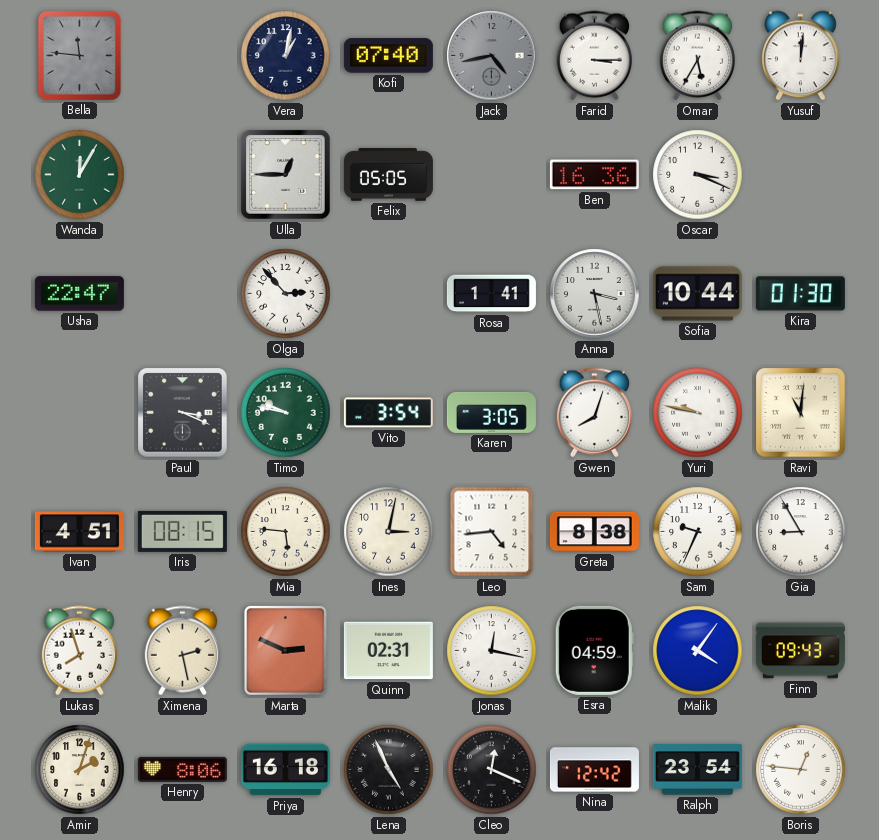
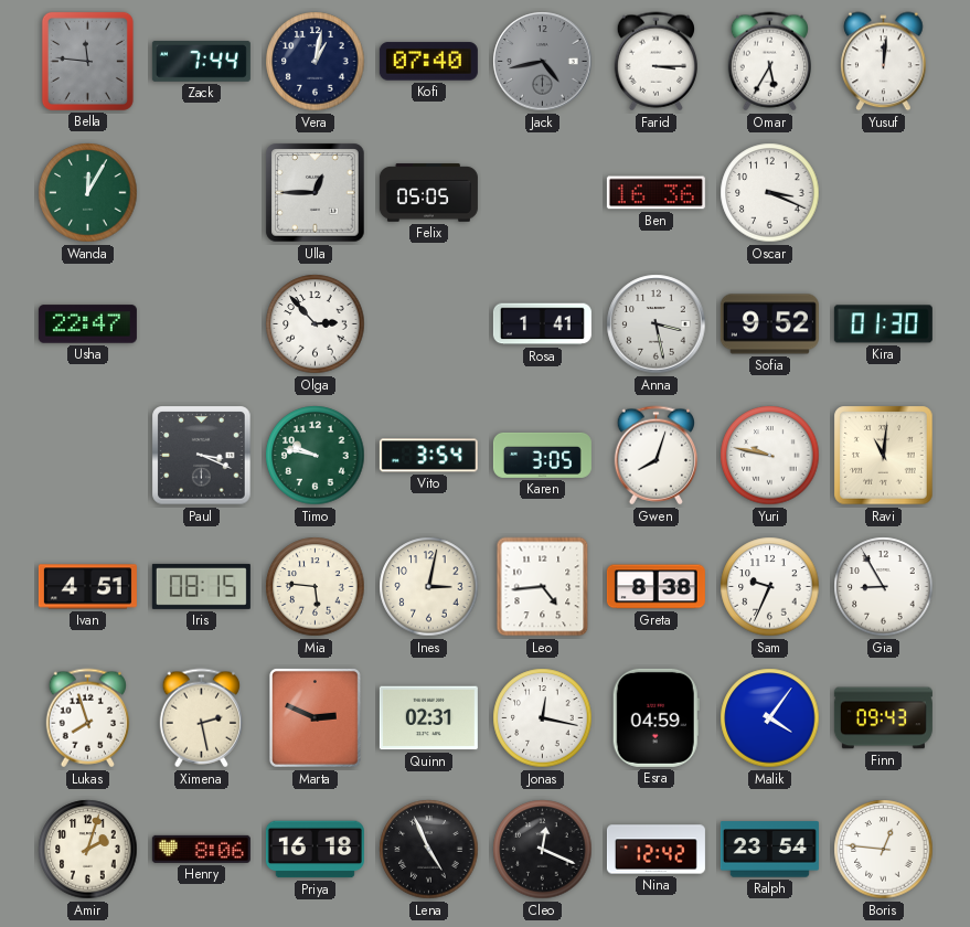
Zack: none -> 7:44
Sofia: 10:44 -> 9:52
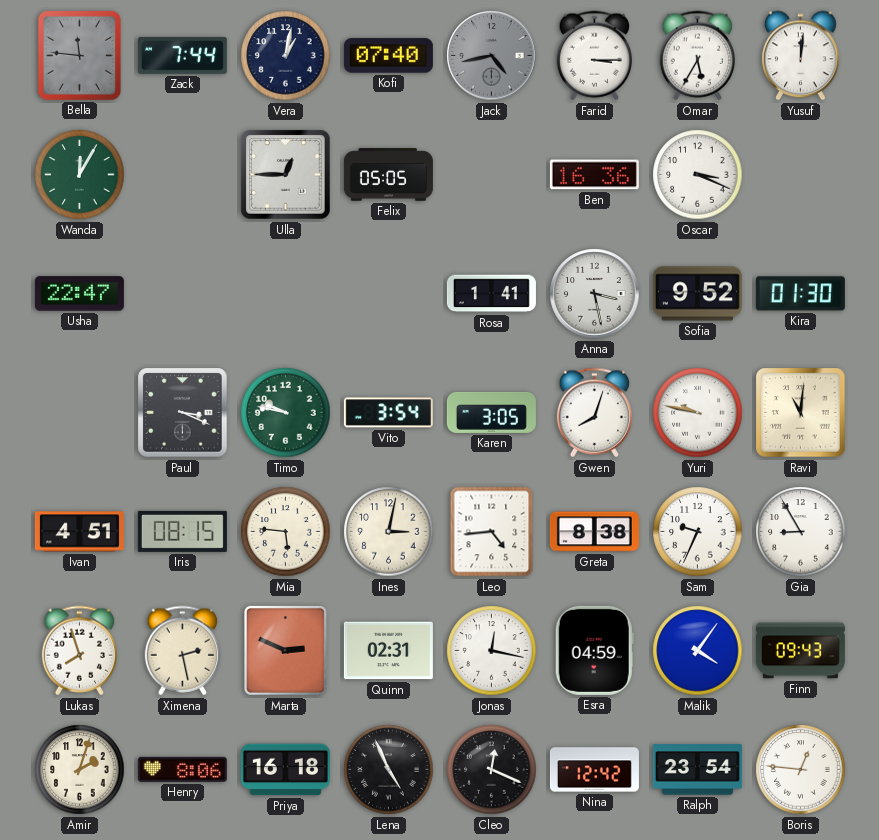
Olga: 2:53 -> none
